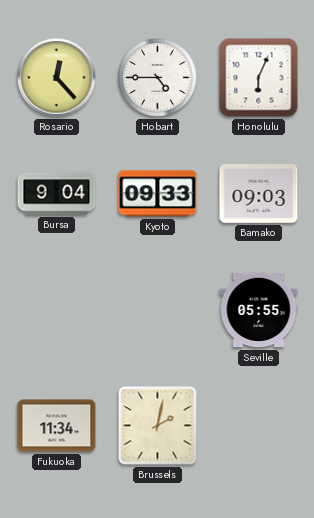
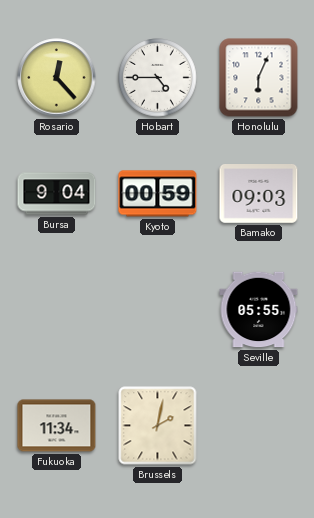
Kyoto: 09:33 -> 00:59
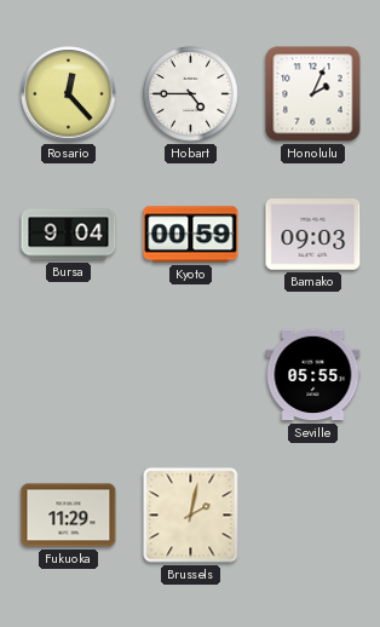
Honolulu: 6:04 -> 2:04
Fukuoka: 11:34 -> 11:29
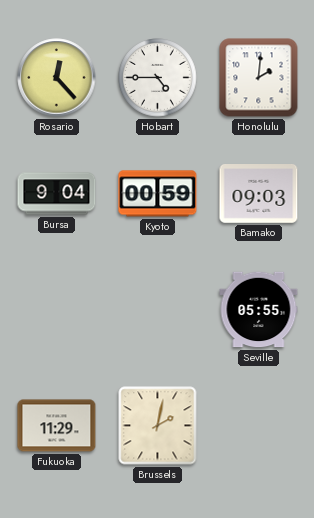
Honolulu: 2:04 -> 2:01
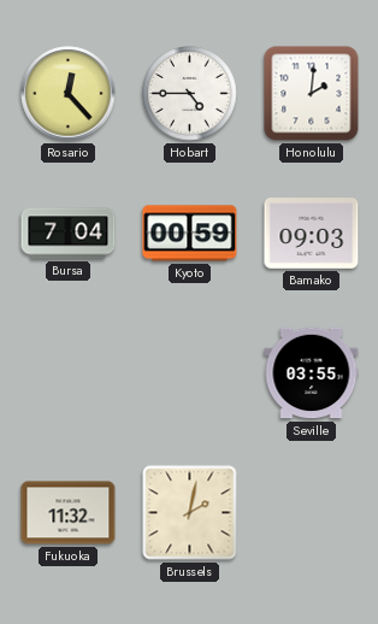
Bursa: 9:04 -> 7:04
Seville: 05:55 -> 03:55
Fukuoka: 11:29 -> 11:32
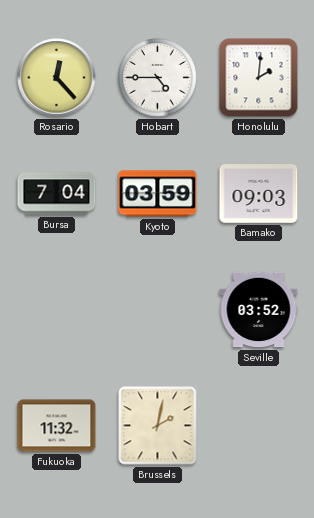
Kyoto: 00:59 -> 03:59
Seville: 03:55 -> 03:52
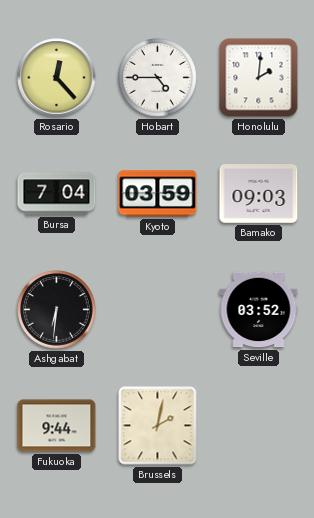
Ashgabat: none -> 6:31
Fukuoka: 11:32 -> 9:44
